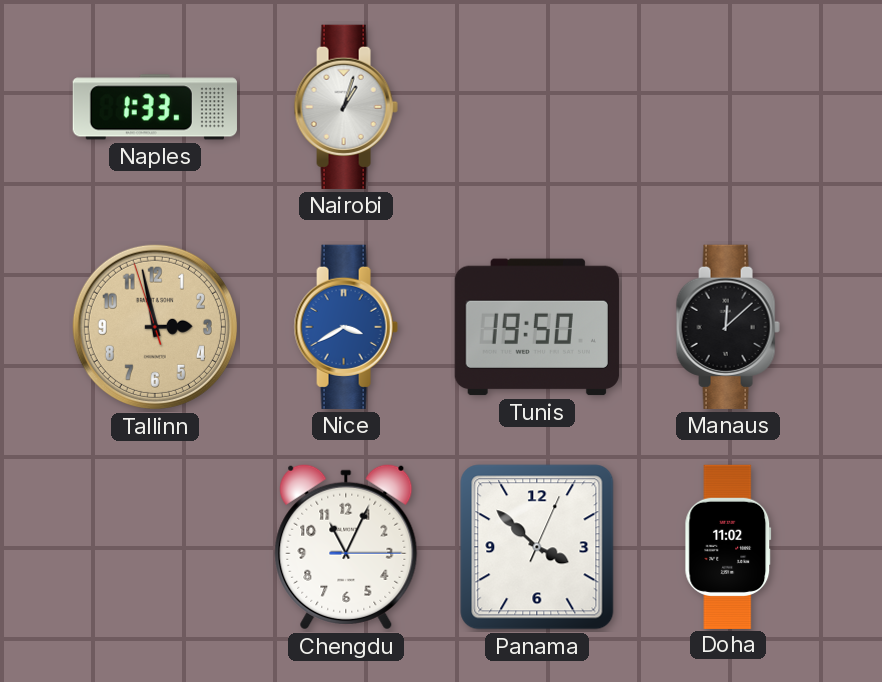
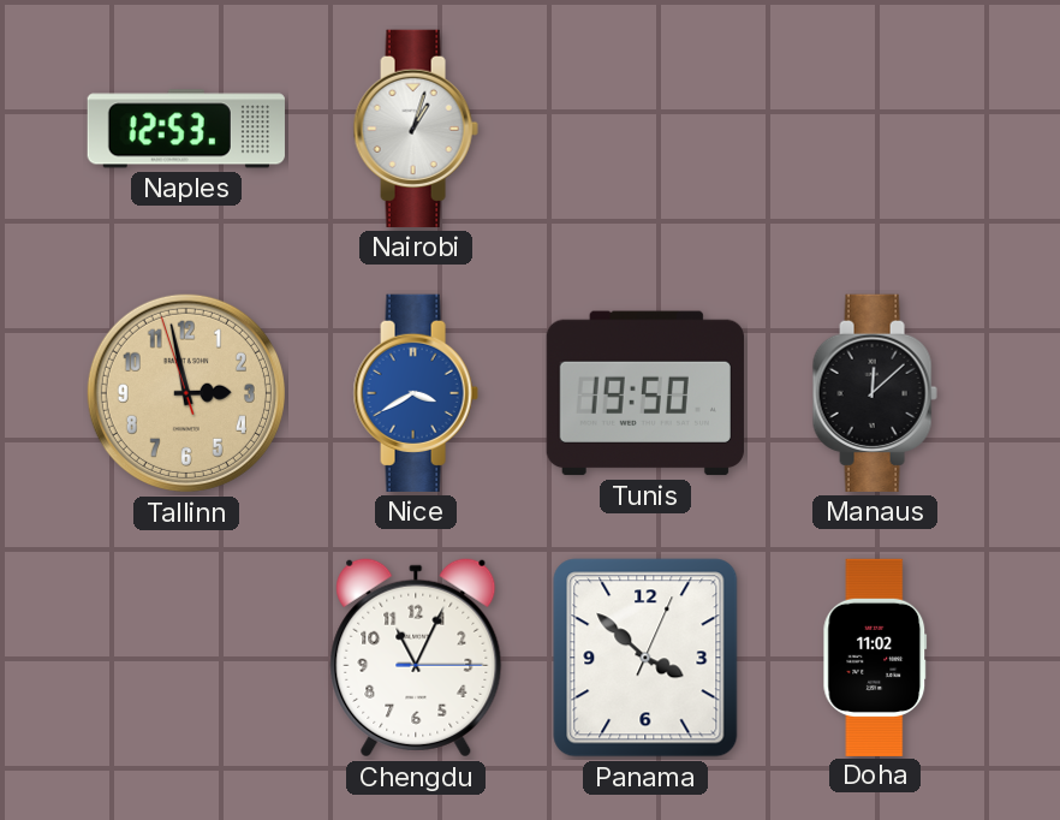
Naples: 1:33 -> 12:53
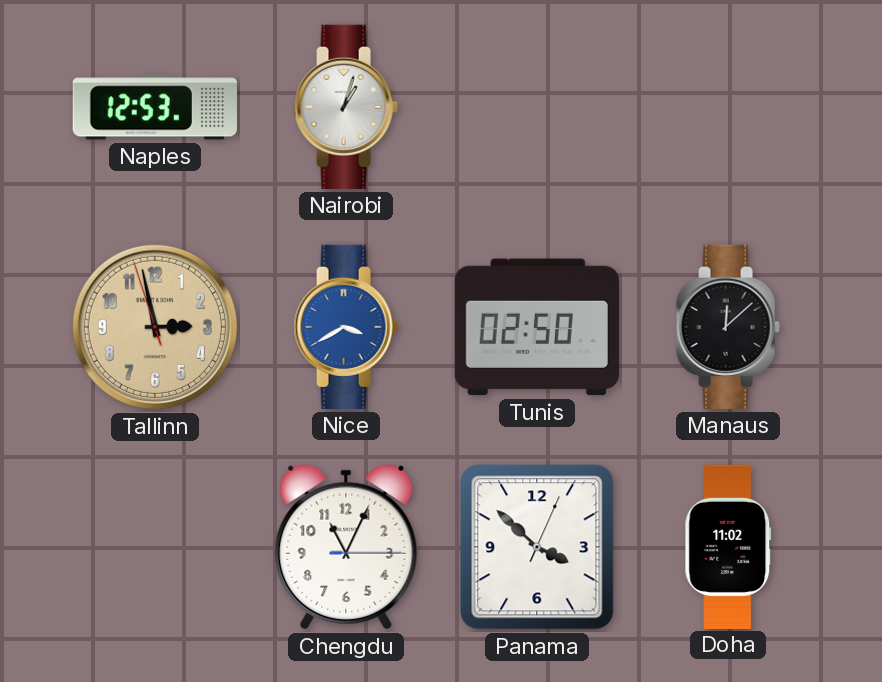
Tunis: 19:50 -> 02:50
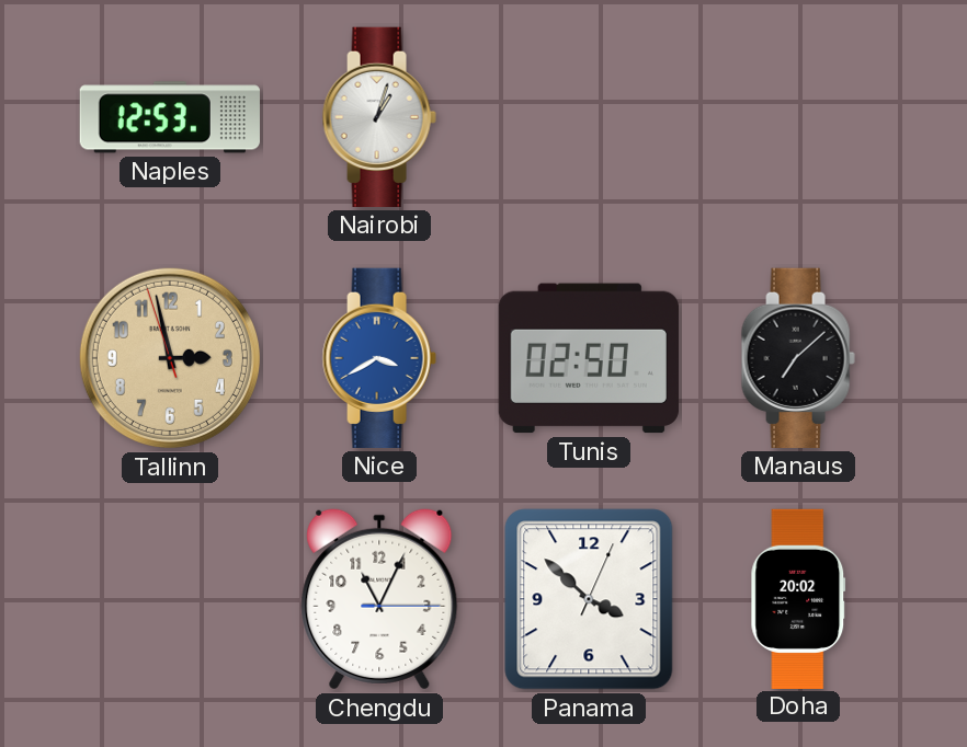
Manaus: 12:08 -> 7:08
Doha: 11:02 -> 20:02
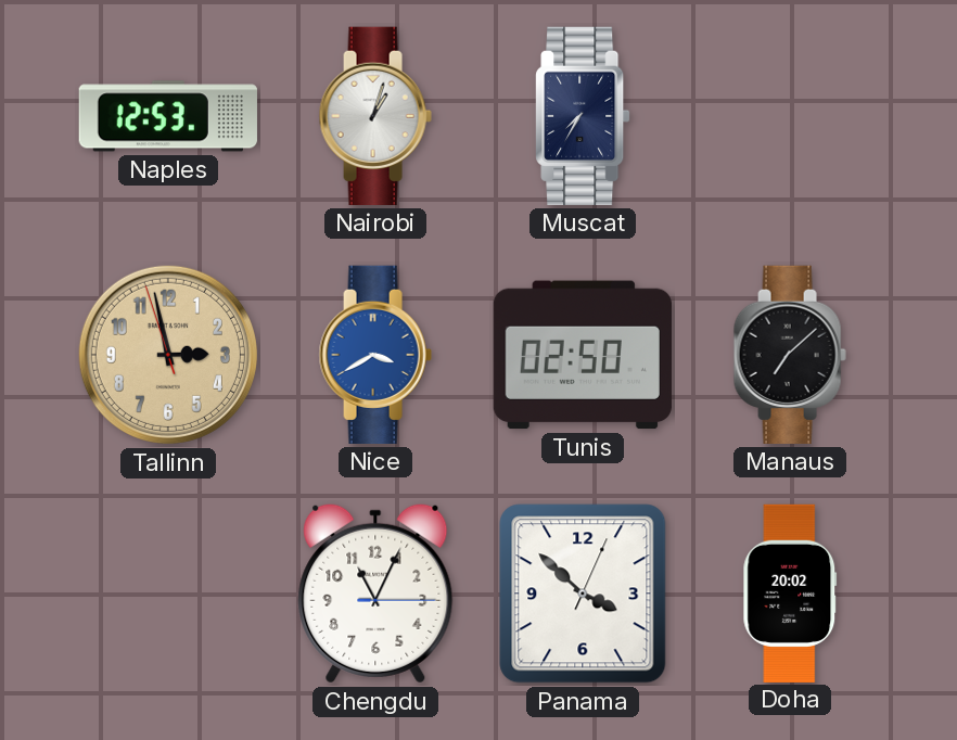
Muscat: none -> 7:35
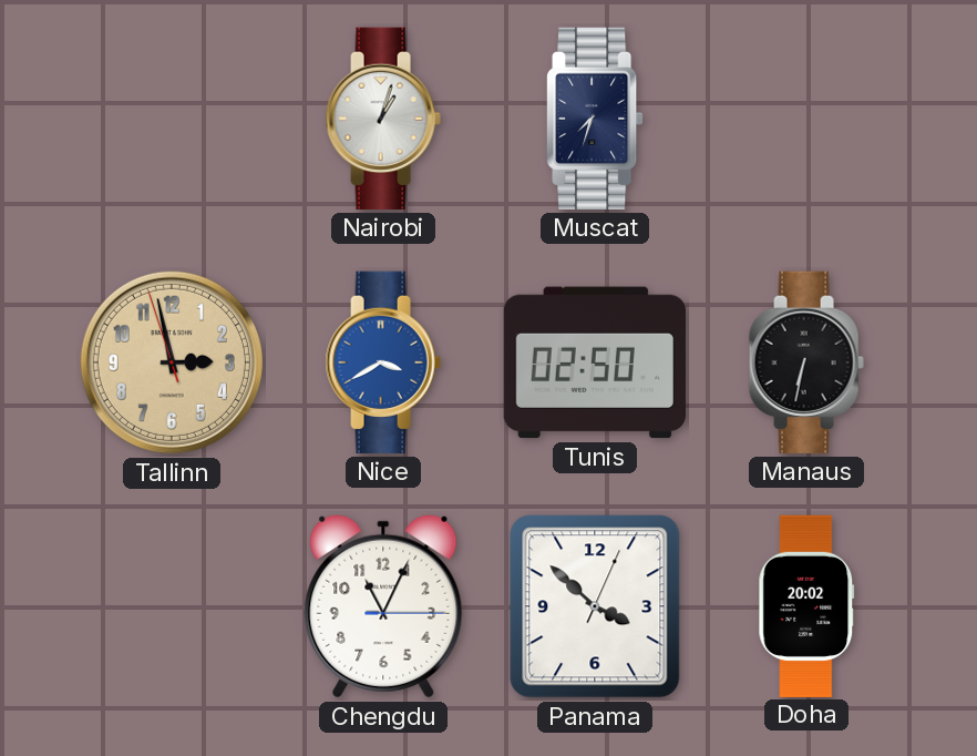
Naples: 12:53 -> none
Muscat: 7:35 -> 7:33
Manaus: 7:08 -> 6:32
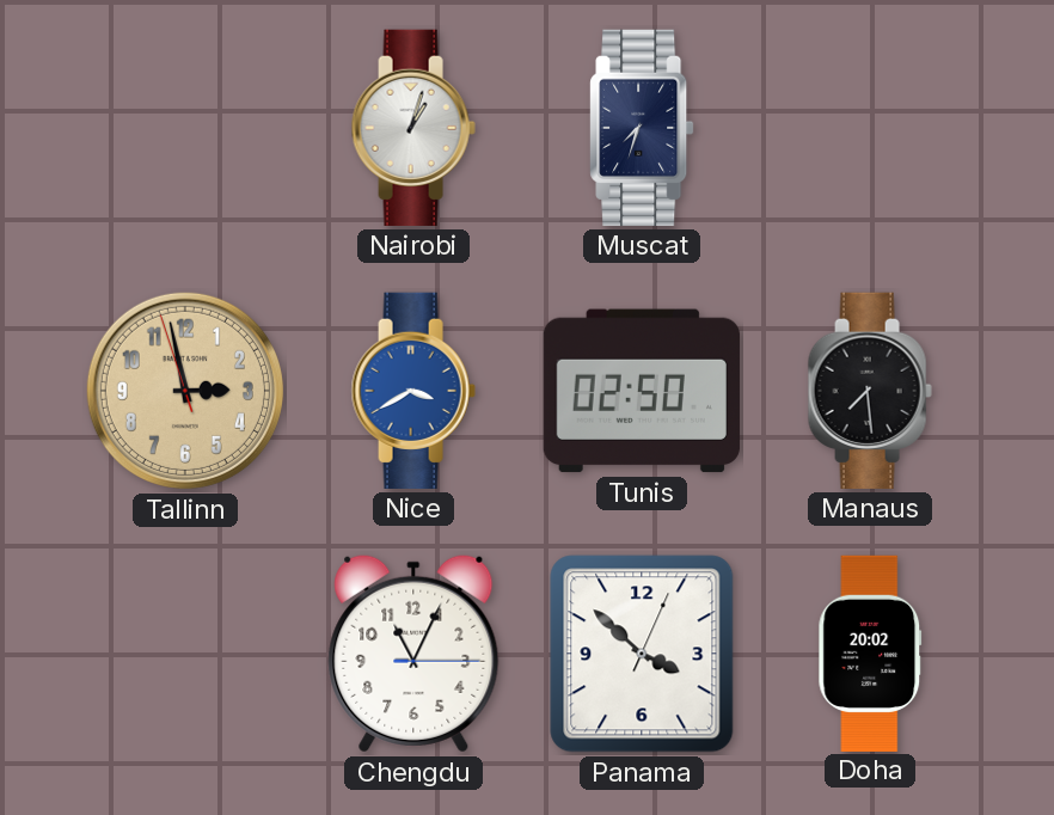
Manaus: 6:32 -> 7:29
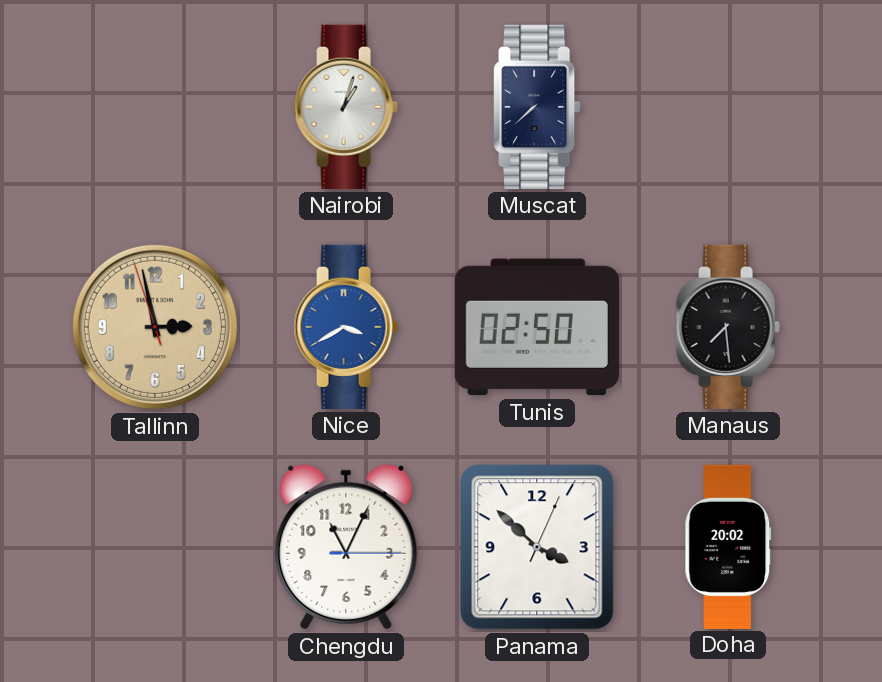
Muscat: 7:33 -> 7:38
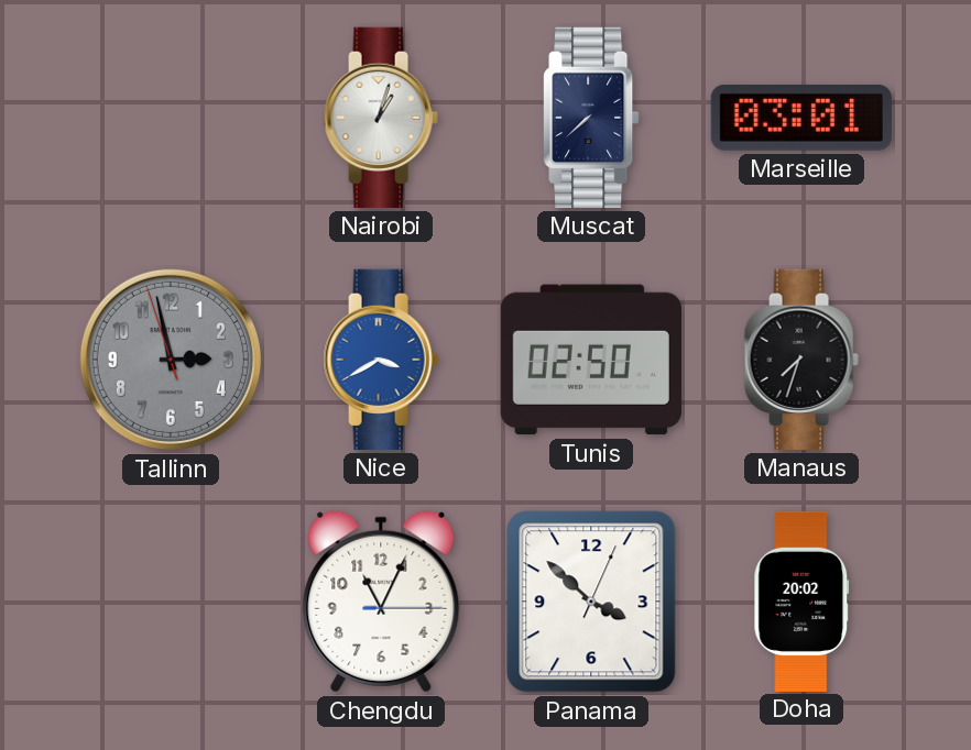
Marseille: none -> 03:01
Tallinn dial: champagne -> grey
Manaus: 7:29 -> 7:33
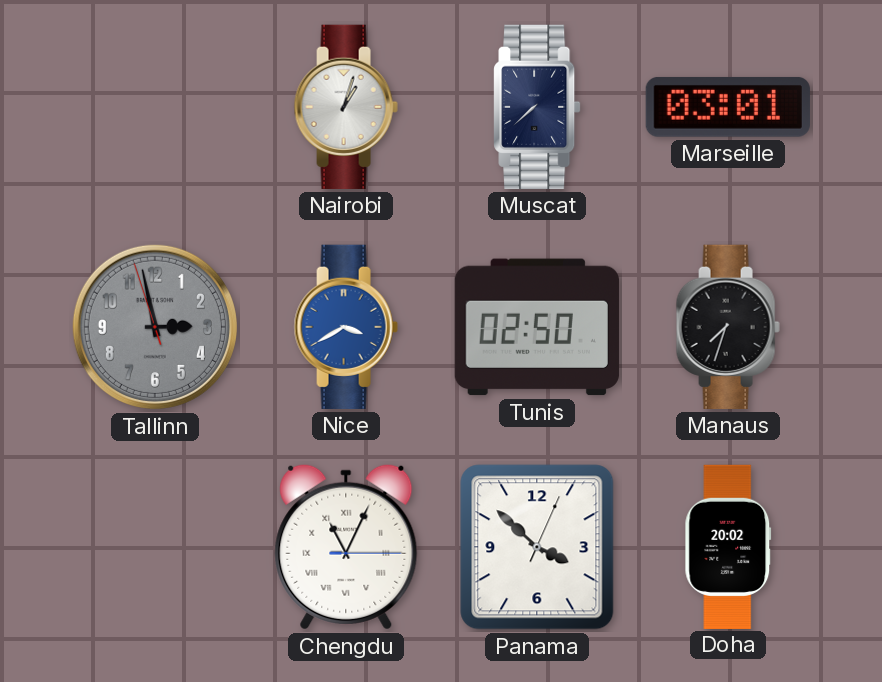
Chengdu numerals: Arabic -> Roman
